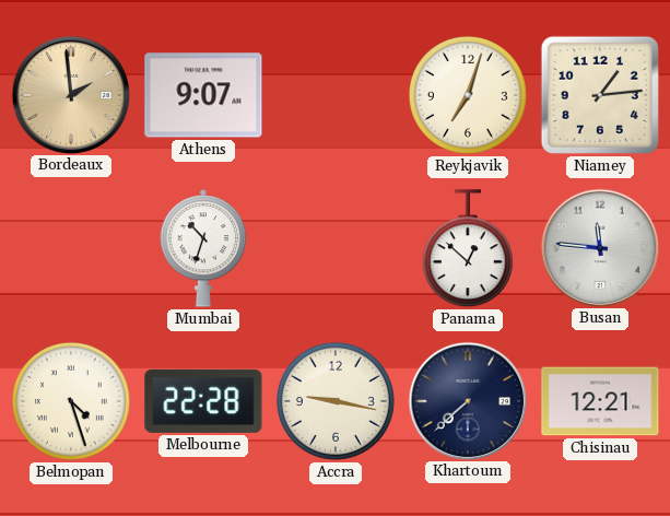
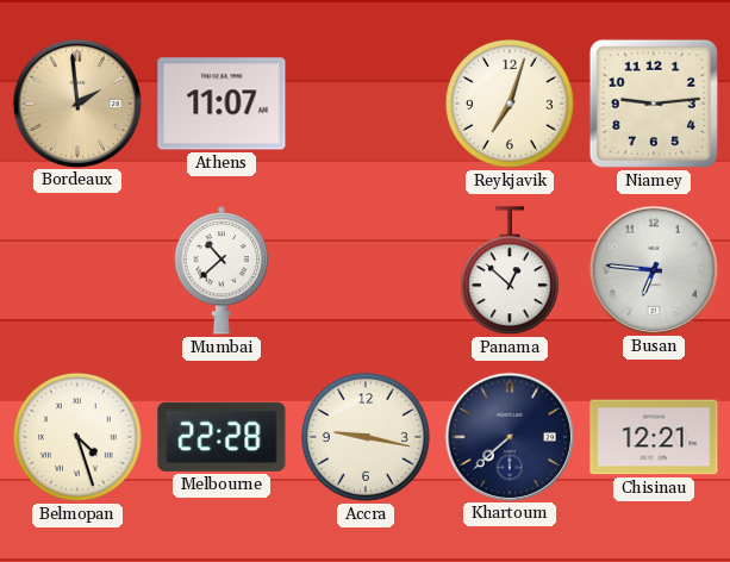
Athens: 9:07 -> 11:07
Niamey: 1:14 -> 9:14
Mumbai: 10:33 -> 10:38
Busan: 11:46 -> 6:46
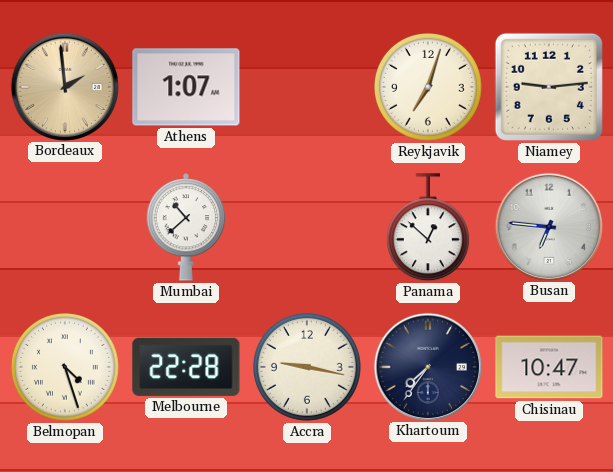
Athens: 11:07 -> 1:07
Khartoum: 7:38 -> 7:36
Chisinau: 12:21 -> 10:47
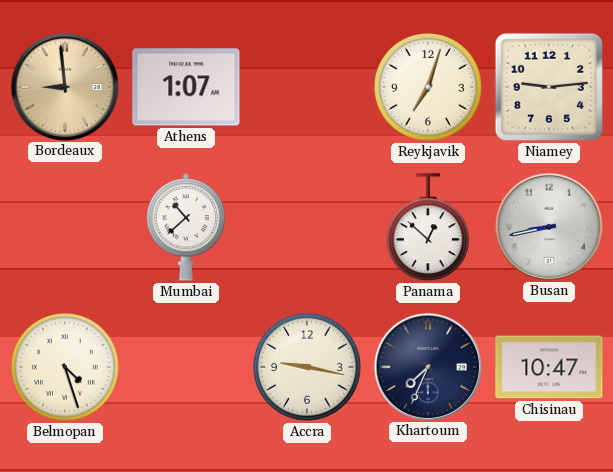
Bordeaux: 1:59 -> 8:59
Busan: 6:46 -> 8:43
Melbourne: 22:28 -> none
Khartoum: 7:36 -> 7:34
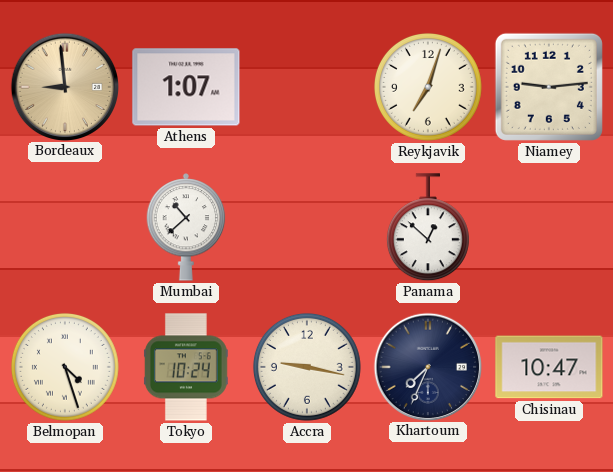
Busan: 8:43 -> none
Tokyo: none -> 10:24
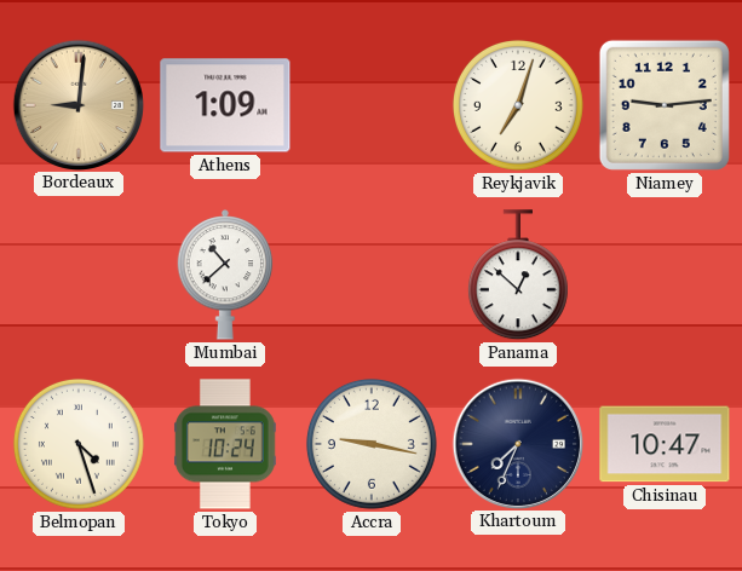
Bordeaux: 8:59 -> 9:01
Athens: 1:07 -> 1:09
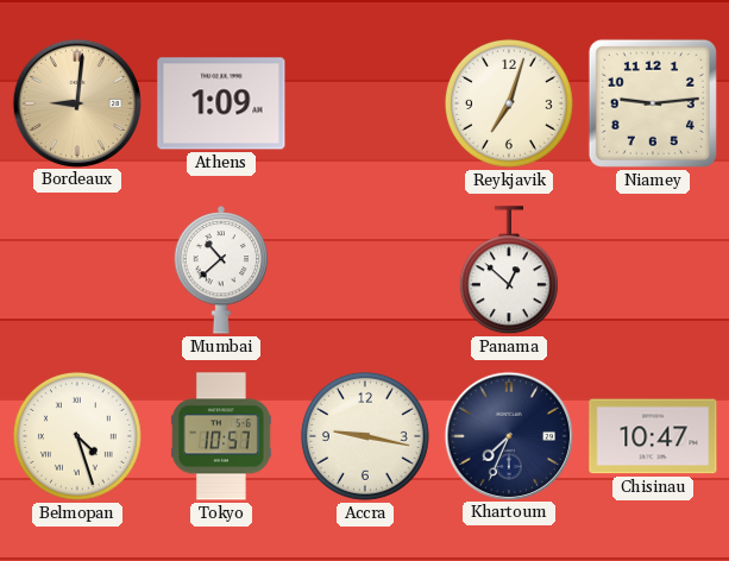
Tokyo: 10:24 -> 10:57
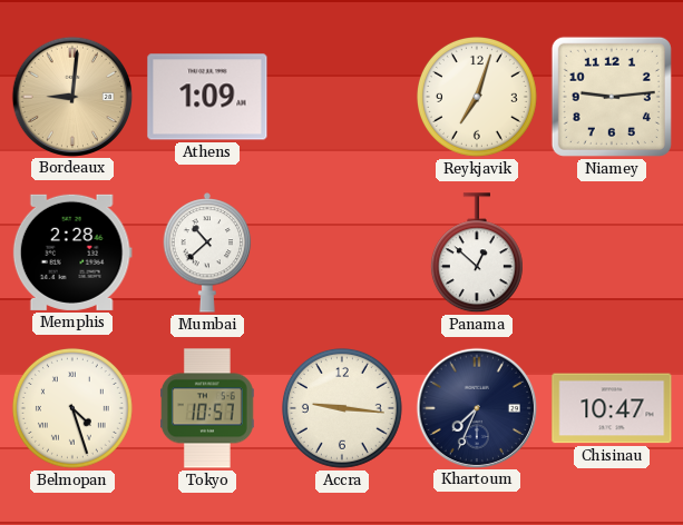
Memphis: none -> 2:28
Accra: 9:17 -> 9:16
